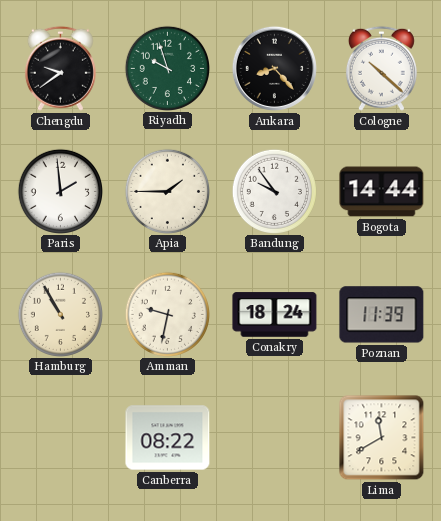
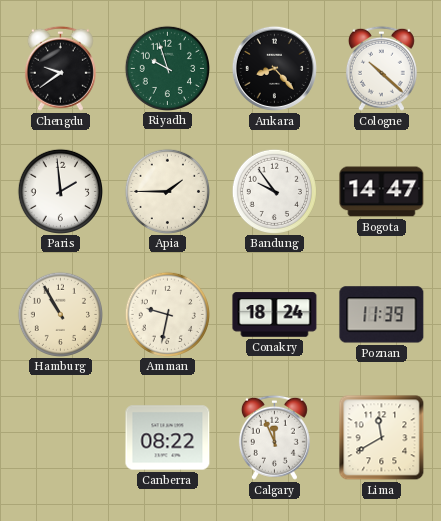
Bogota: 14:44 -> 14:47
Calgary: none -> 11:56
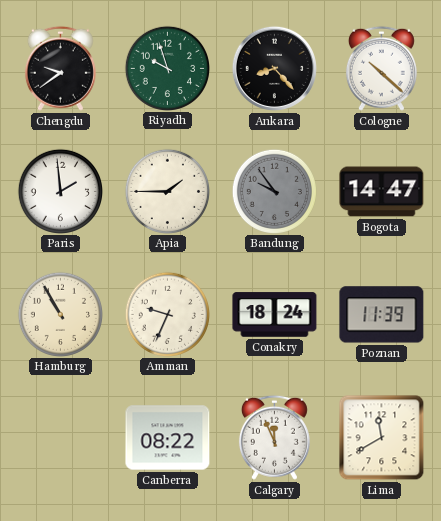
Bandung dial: white -> grey
Amman: 9:32 -> 9:34
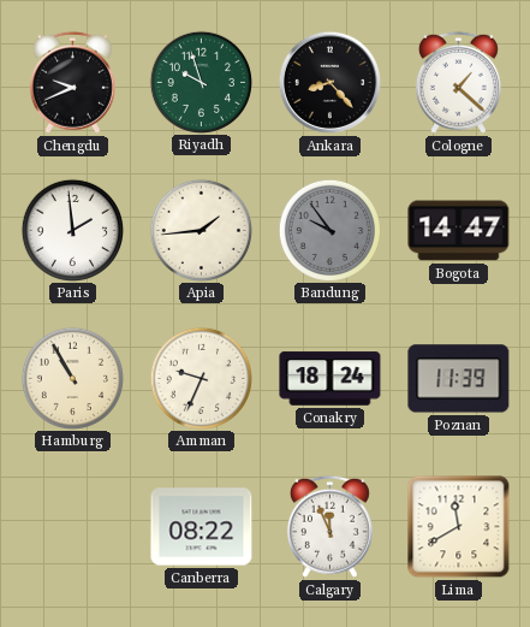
Chengdu: 9:39 -> 9:41
Cologne: 10:22 -> 1:22
Apia: 1:45 -> 1:44
